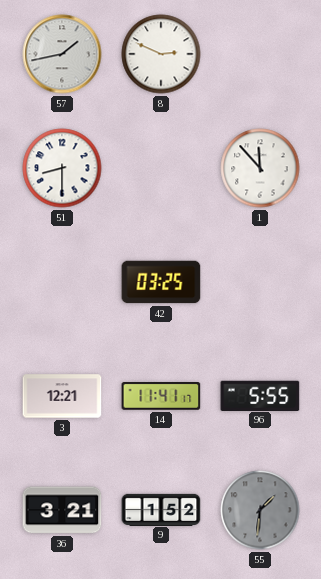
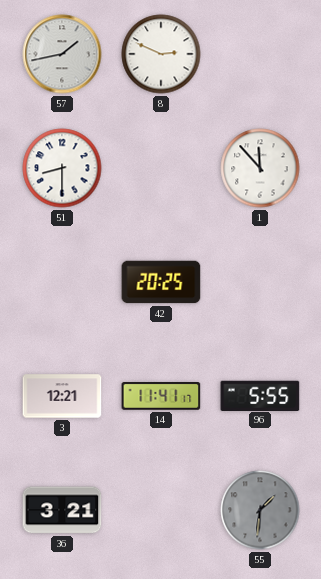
42: 03:25 -> 20:25
9: 1:52 -> none
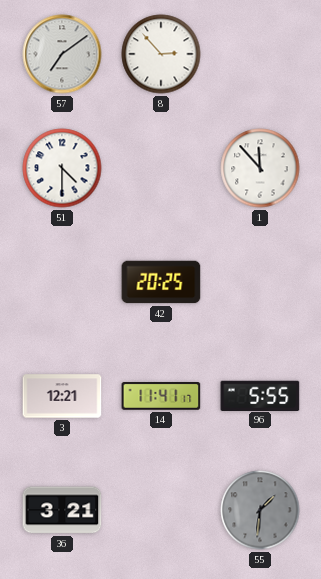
57: 1:43 -> 7:09
8: 2:49 -> 2:53
51: 8:30 -> 4:30
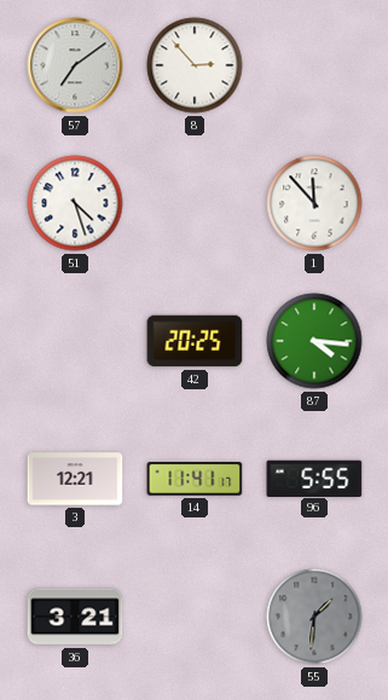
51: 4:30 -> 4:27
87: none -> 4:16
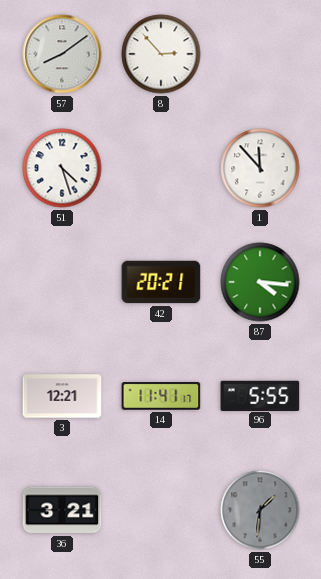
57: 7:09 -> 8:09
42: 20:25 -> 20:21
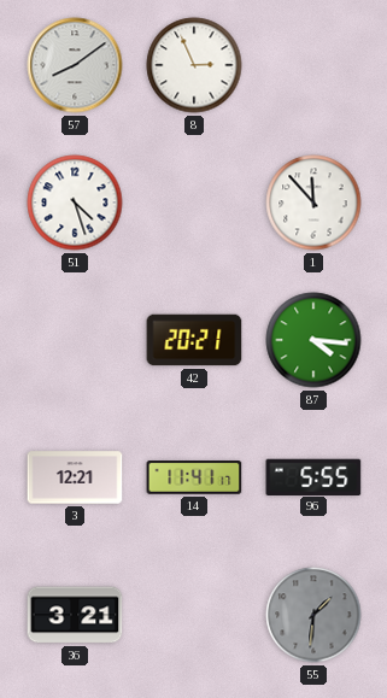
8: 2:53 -> 2:56
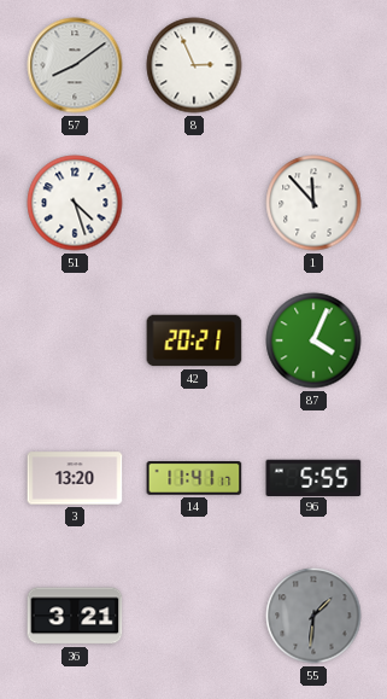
87: 4:16 -> 4:04
3: 12:21 -> 13:20
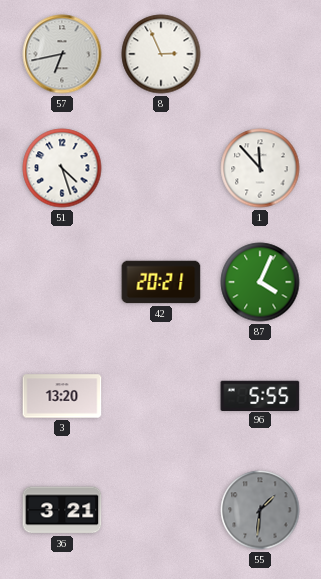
57: 8:09 -> 6:43
14: 11:41 -> none
